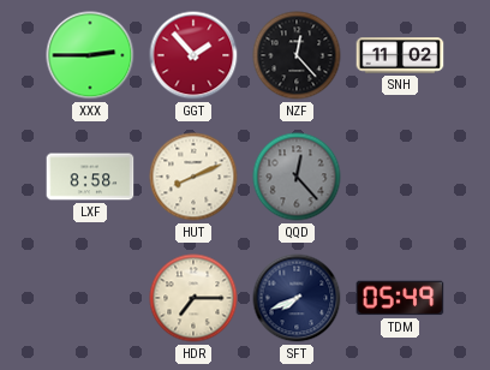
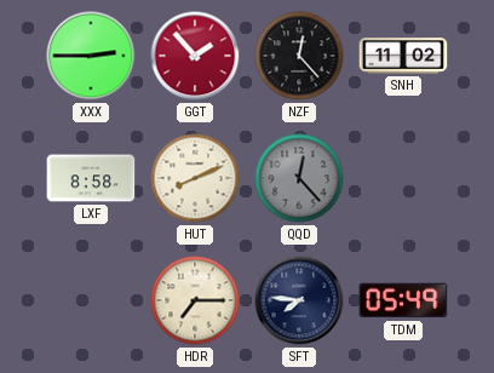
SFT: 7:41 -> 7:46
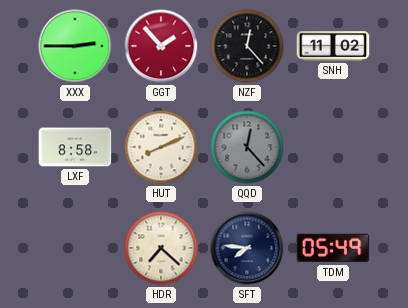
HDR: 7:15 -> 7:22
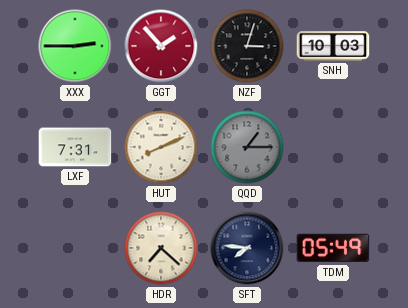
NZF: 12:23 -> 3:03
SNH: 11:02 -> 10:03
LXF: 8:58 -> 7:31
QQD: 12:23 -> 1:15
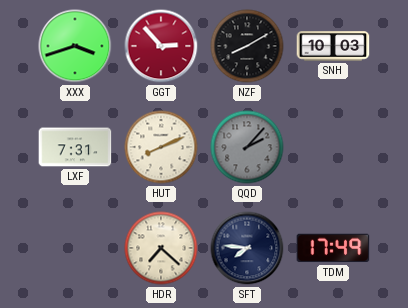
XXX: 2:45 -> 3:42
GGT: 1:53 -> 2:53
NZF: 3:03 -> 8:10
QQD: 1:15 -> 2:07
TDM: 05:49 -> 17:49
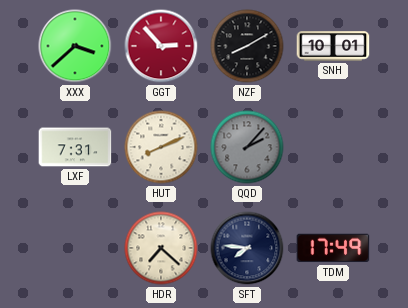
XXX: 3:42 -> 3:38
SNH: 10:03 -> 10:01
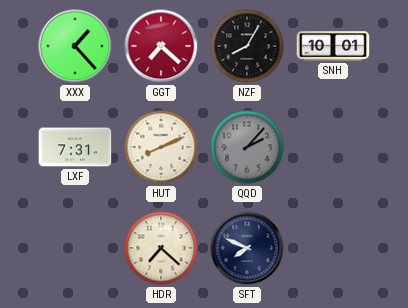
XXX: 3:38 -> 1:23
GGT: 2:53 -> 7:22
NZF: 8:10 -> 8:05
SFT: 7:46 -> 7:49
TDM: 17:49 -> none
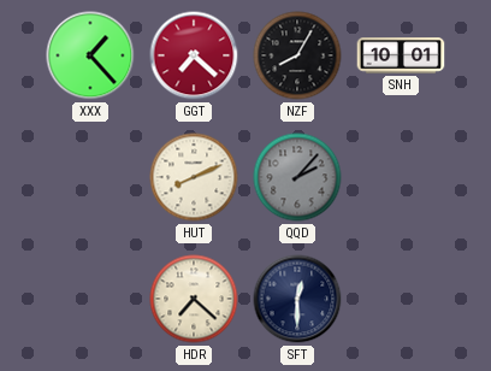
LXF: 7:31 -> none
SFT: 7:49 -> 12:30
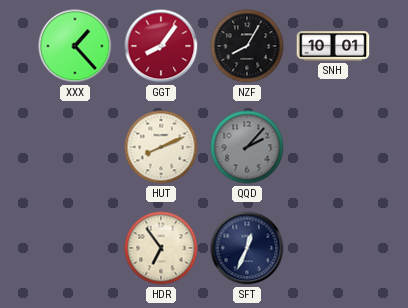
GGT: 7:22 -> 8:06
HDR: 7:22 -> 6:54
SFT: 12:30 -> 12:34
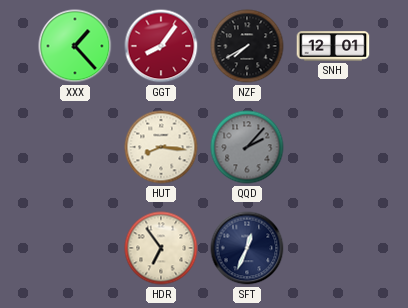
NZF: 8:05 -> 7:40
SNH: 10:01 -> 12:01
HUT: 8:11 -> 8:16
